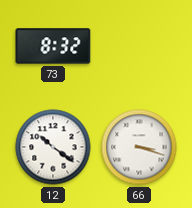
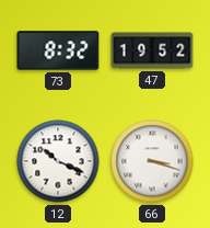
47: none -> 19:52
12: 10:21 -> 10:19
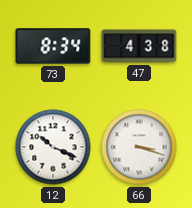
73: 8:32 -> 8:34
47: 19:52 -> 4:38
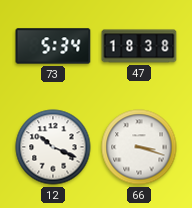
73: 8:34 -> 5:34
47: 4:38 -> 18:38
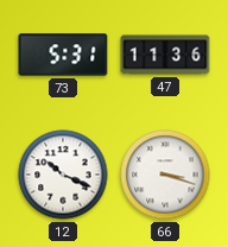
73: 5:34 -> 5:31
47: 18:38 -> 11:36
